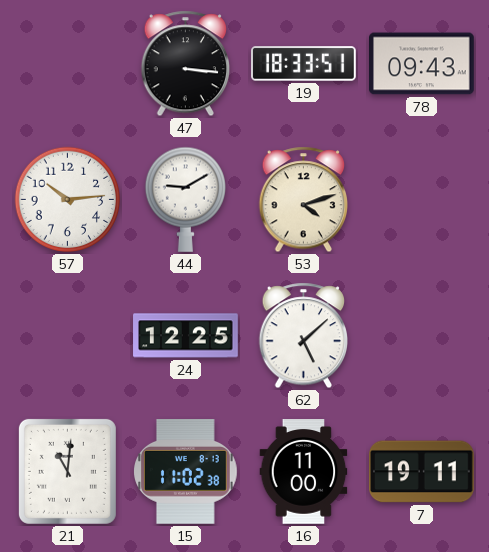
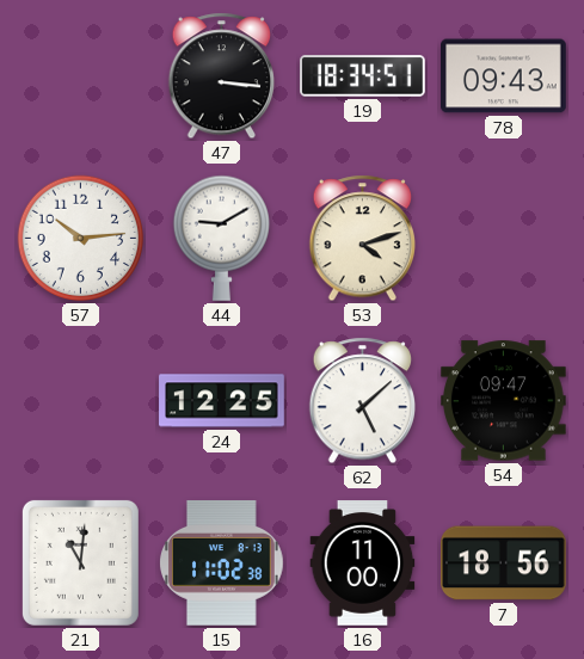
19: 18:33 -> 18:34
54: none -> 09:47
7: 19:11 -> 18:56
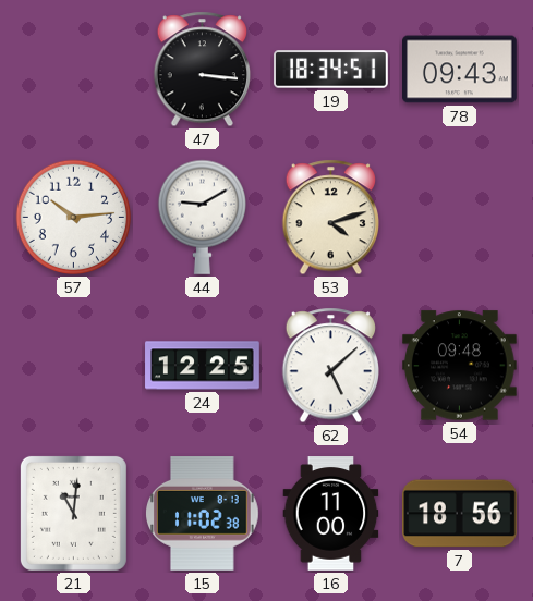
54: 09:47 -> 09:48
